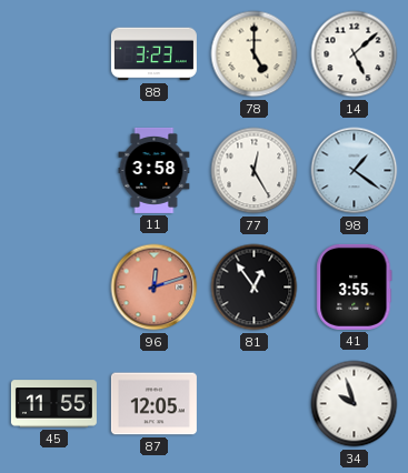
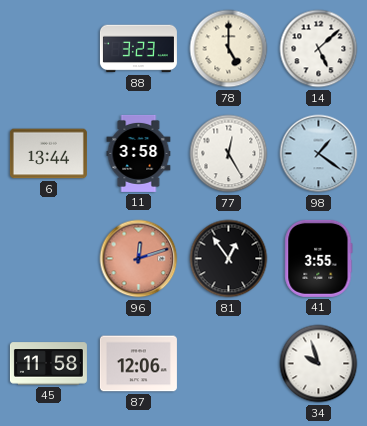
6: none -> 13:44
45: 11:55 -> 11:58
87: 12:05 -> 12:06
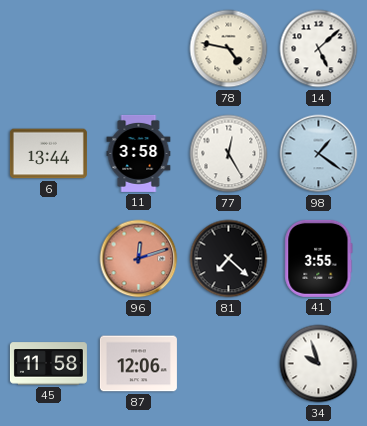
88: 3:23 -> none
78: 5:00 -> 4:47
81: 12:54 -> 7:22
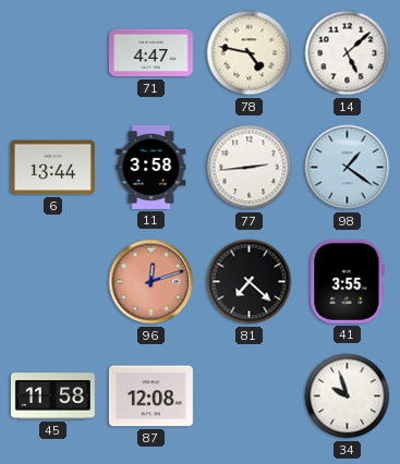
71: none -> 4:47
77: 12:25 -> 2:44
87: 12:06 -> 12:08
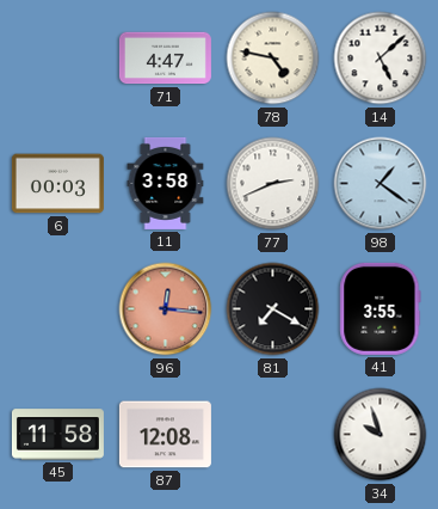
6: 13:44 -> 00:03
77: 2:44 -> 2:41
96: 12:12 -> 12:16
81: 7:22 -> 7:20
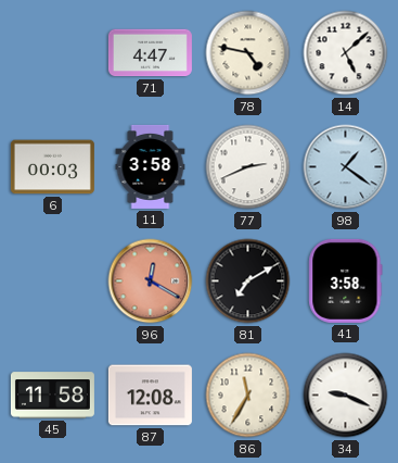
96: 12:16 -> 12:20
81: 7:20 -> 7:10
41: 3:55 -> 3:58
86: none -> 11:35
34: 9:57 -> 9:19
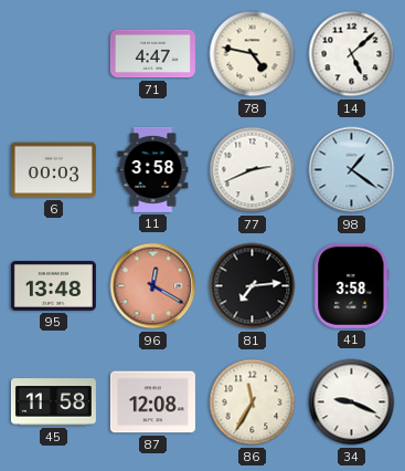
95: none -> 13:48
81: 7:10 -> 7:14
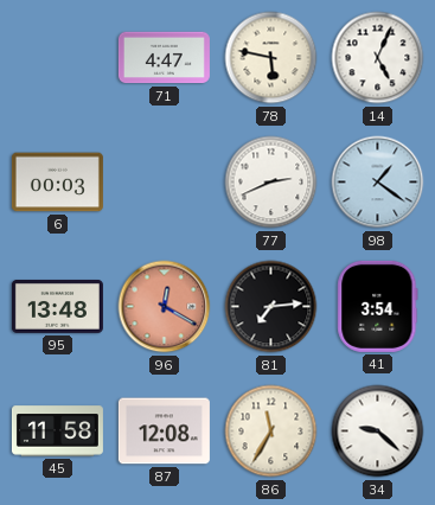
78: 4:47 -> 5:47
14: 5:08 -> 5:04
11: 3:58 -> none
41: 3:58 -> 3:54
34: 9:19 -> 9:22
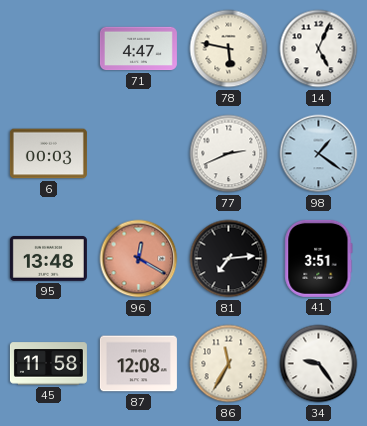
41: 3:54 -> 3:51
34: 9:22 -> 9:24
